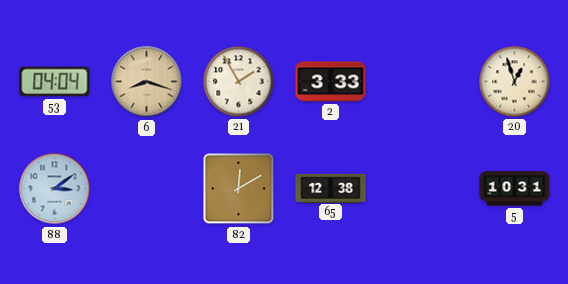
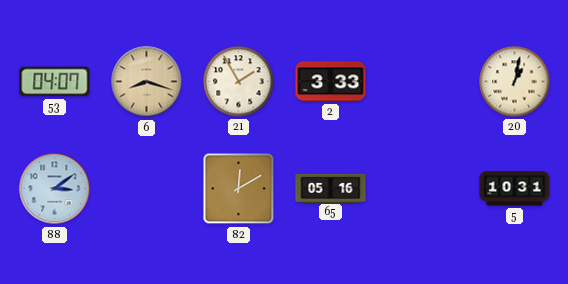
53: 04:04 -> 04:07
20: 12:57 -> 1:02
65: 12:38 -> 05:16
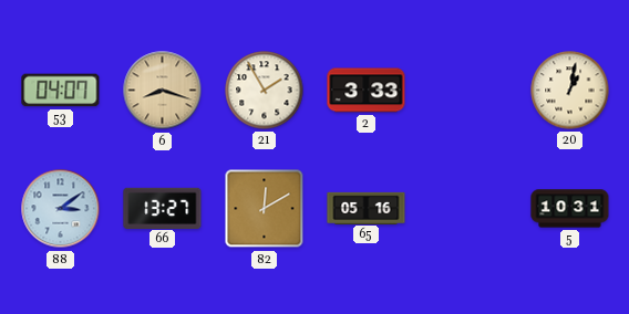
66: none -> 13:27
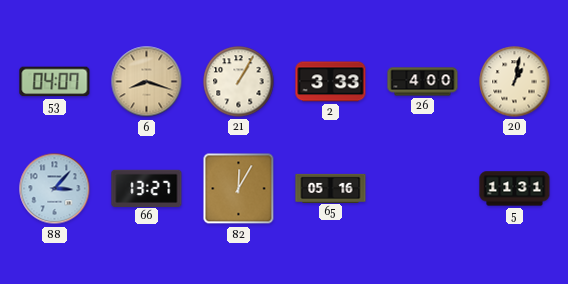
21: 1:55 -> 1:05
26: none -> 4:00
88: 3:09 -> 3:07
82: 12:10 -> 12:05
5: 10:31 -> 11:31
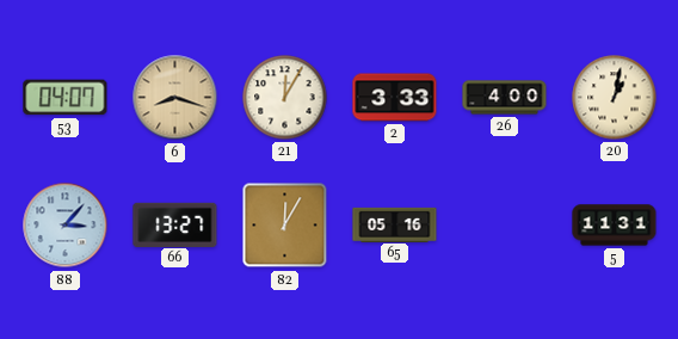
21: 1:05 -> 12:05
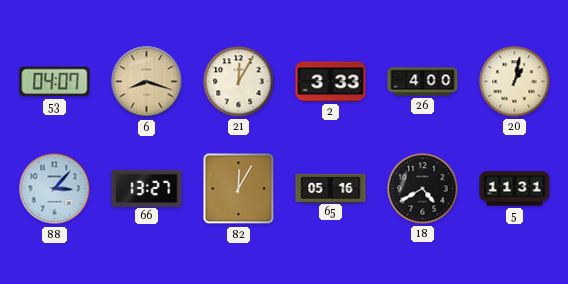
18: none -> 4:40
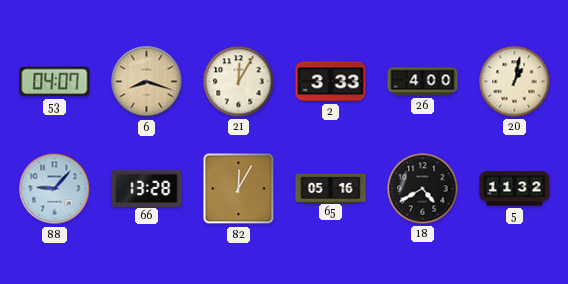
88: 3:07 -> 9:07
66: 13:27 -> 13:28
5: 11:31 -> 11:32
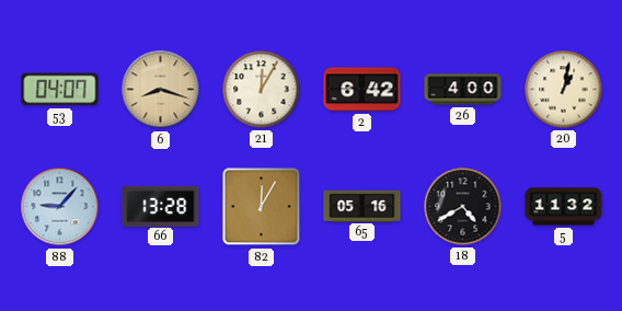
2: 3:33 -> 6:42
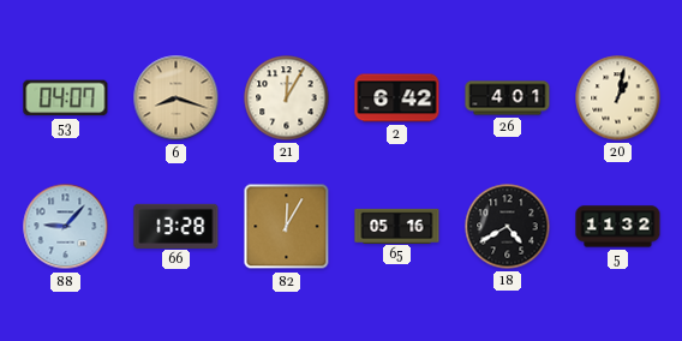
26: 4:00 -> 4:01
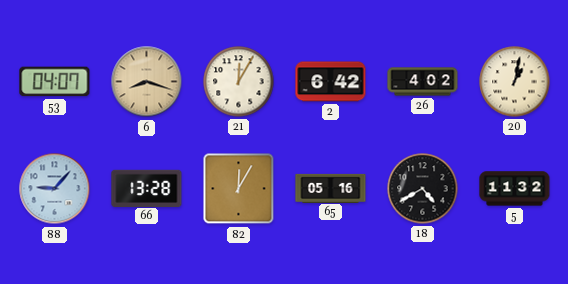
26: 4:01 -> 4:02
